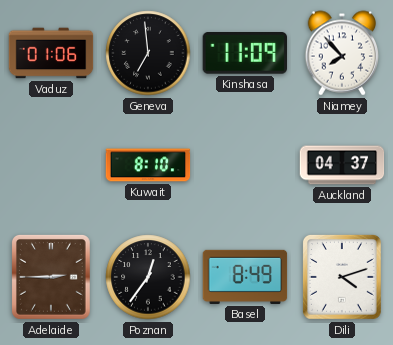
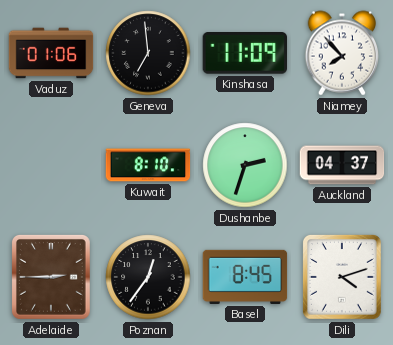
Dushanbe: none -> 2:33
Basel: 8:49 -> 8:45
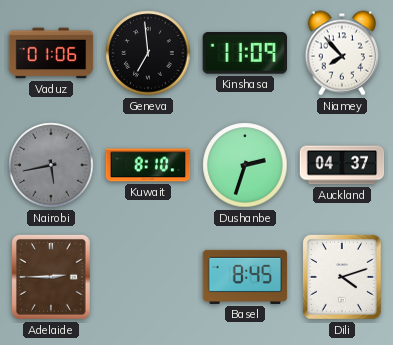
Nairobi: none -> 5:43
Poznan: 12:36 -> none
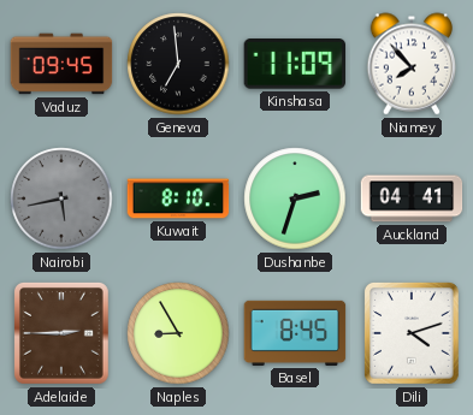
Vaduz: 01:06 -> 09:45
Auckland: 04:37 -> 04:41
Naples: none -> 8:55
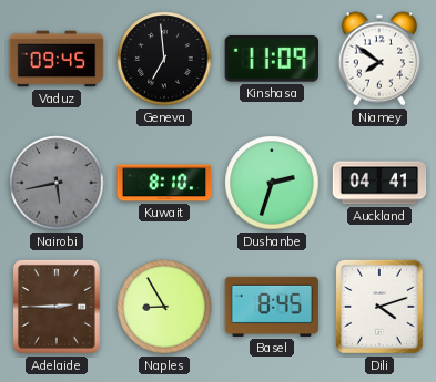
Niamey: 7:53 -> 7:51
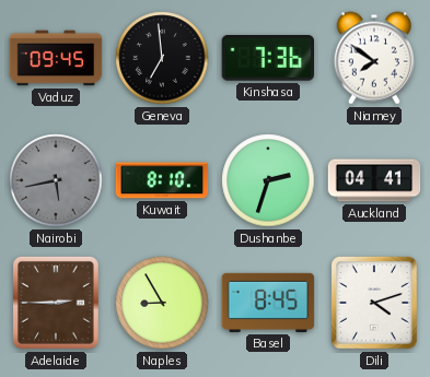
Kinshasa: 11:09 -> 7:36
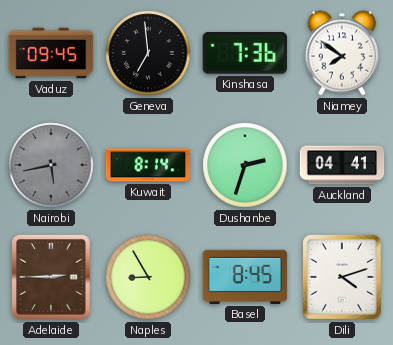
Kuwait: 8:10 -> 8:14
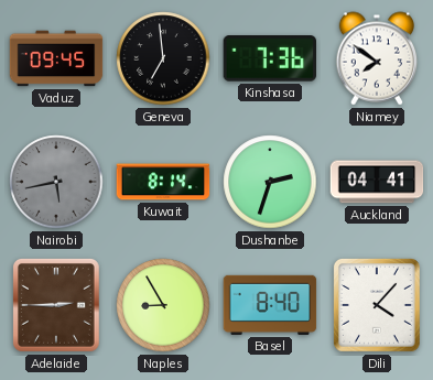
Basel: 8:45 -> 8:40
Dili: 4:12 -> 4:07
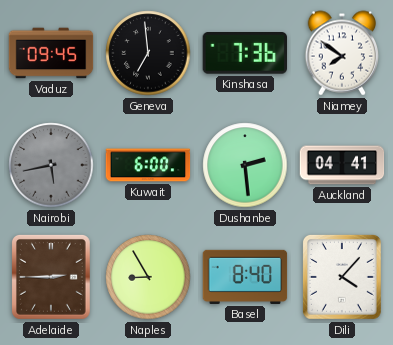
Kuwait: 8:14 -> 6:00
Dushanbe: 2:33 -> 2:29
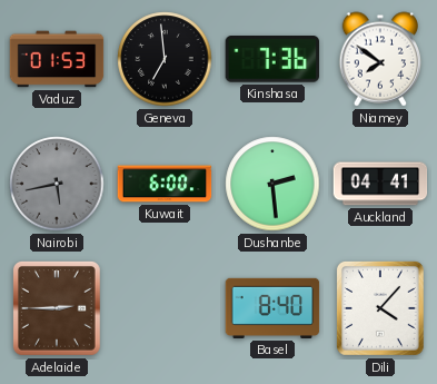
Vaduz: 09:45 -> 01:53
Naples: 8:55 -> none
